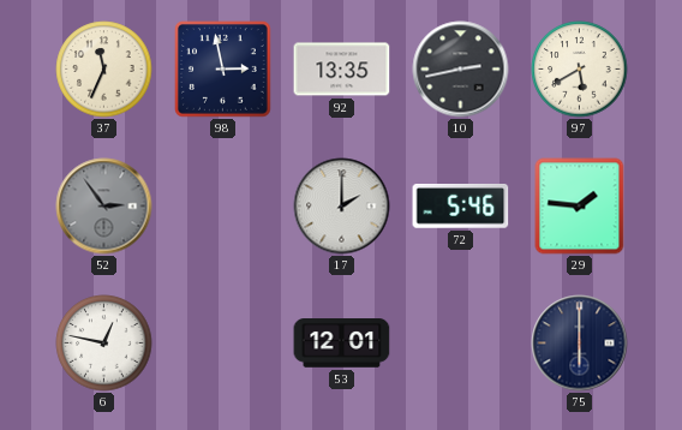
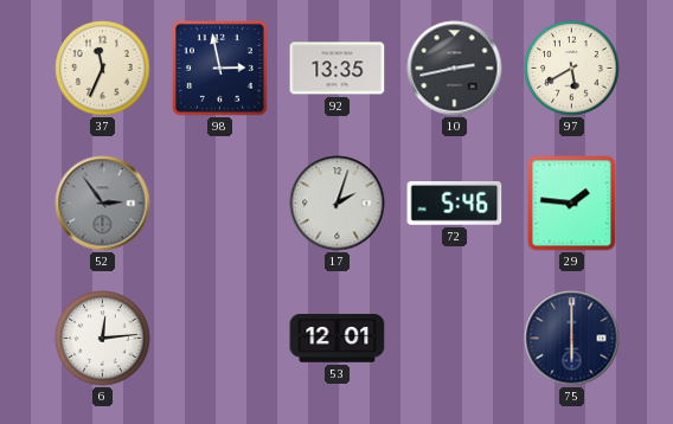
17: 2:00 -> 2:03
6: 12:47 -> 12:14
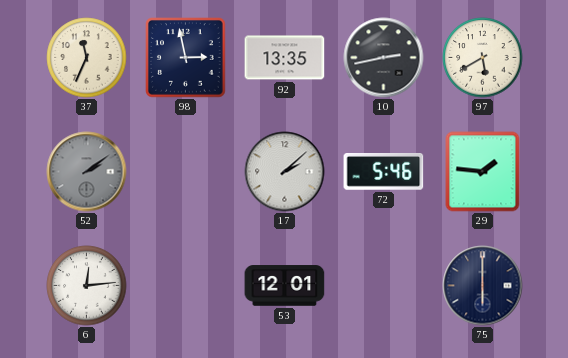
52: 2:54 -> 2:09
17: 2:03 -> 2:08
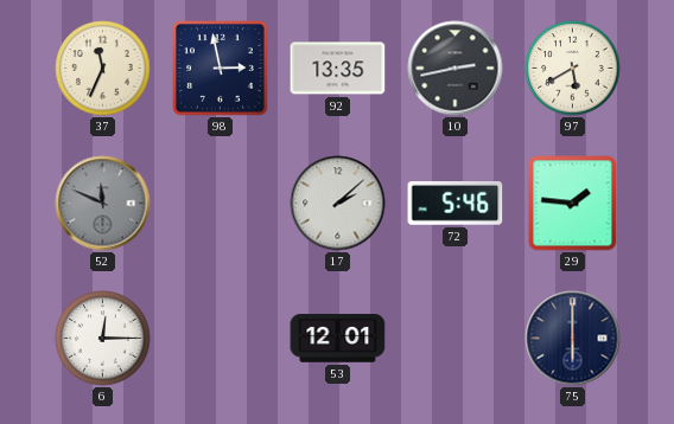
52: 2:09 -> 11:49
6: 12:14 -> 12:15
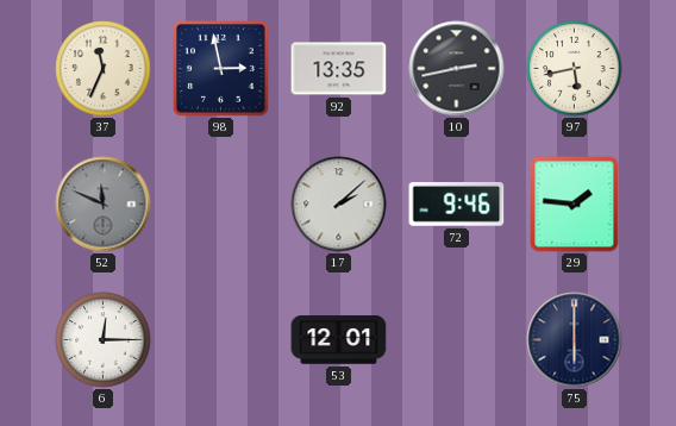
97: 5:40 -> 5:43
72: 5:46 -> 9:46
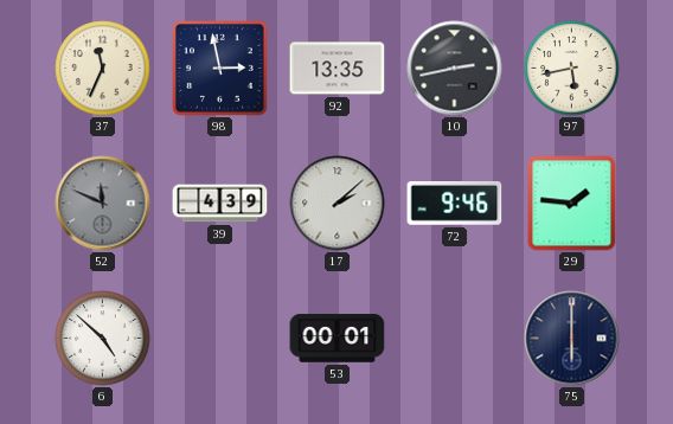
39: none -> 4:39
6: 12:15 -> 4:52
53: 12:01 -> 00:01
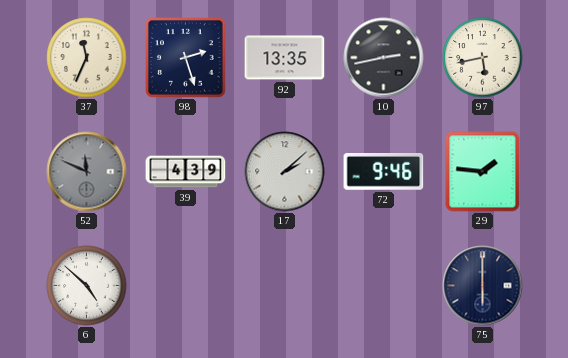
98: 2:58 -> 2:27
53: 00:01 -> none
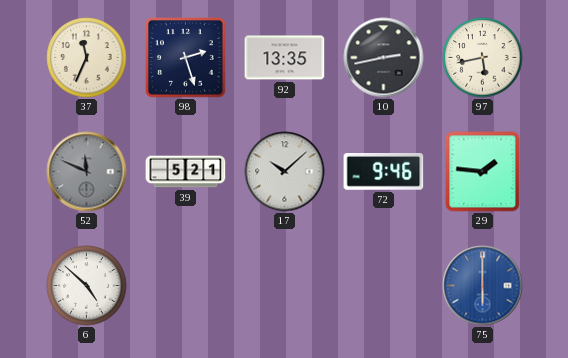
39: 4:39 -> 5:21
17: 2:08 -> 10:08
75 dial: navy -> blue
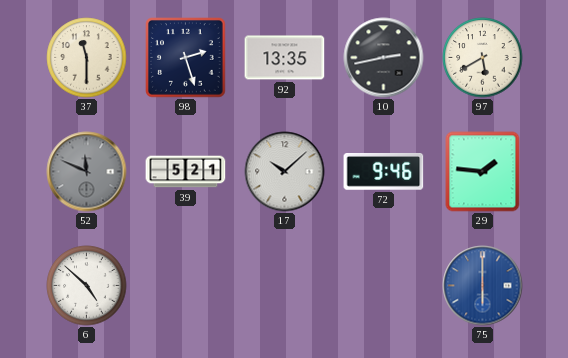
37: 11:34 -> 11:30
97: 5:43 -> 5:40
